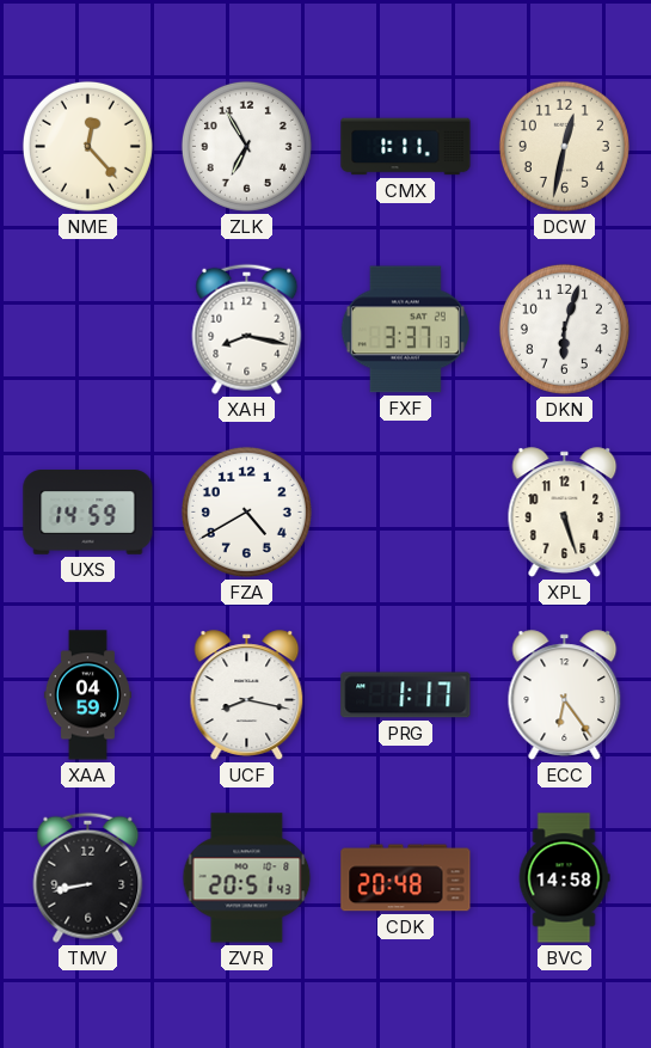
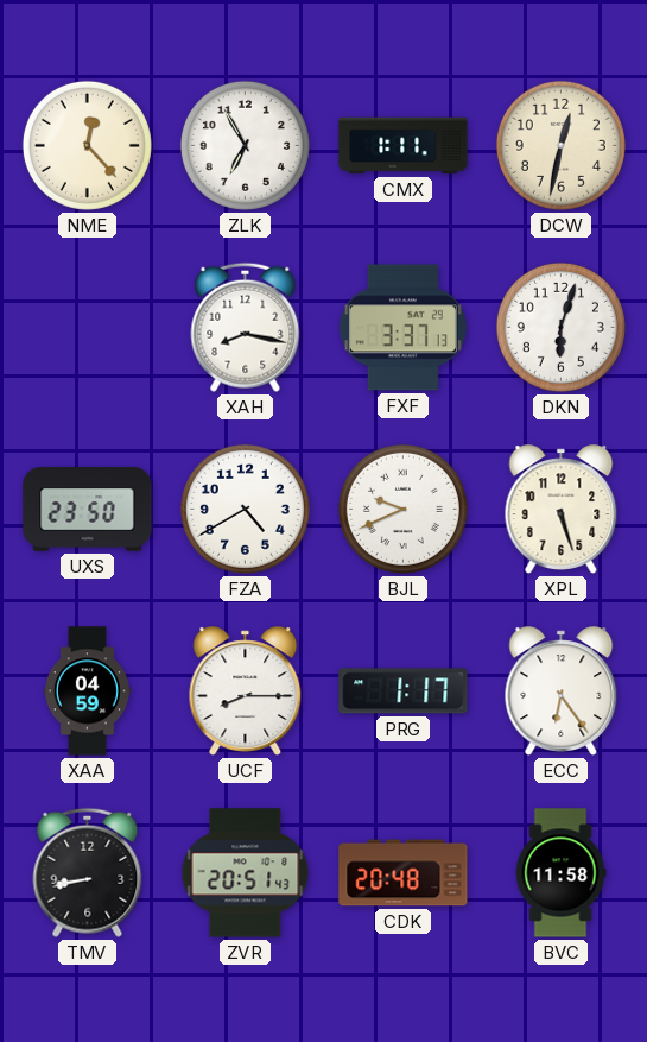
UXS: 14:59 -> 23:50
BJL: none -> 9:41
UCF: 8:17 -> 8:15
BVC: 14:58 -> 11:58
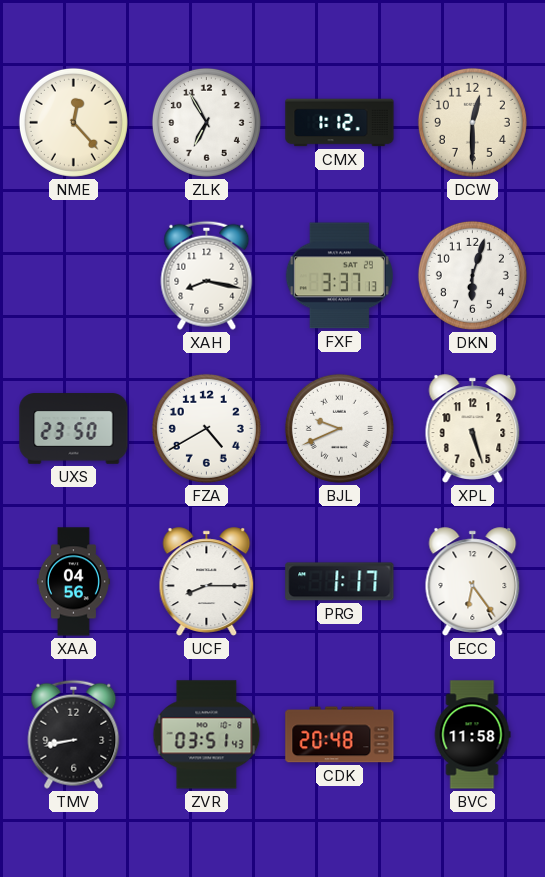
CMX: 1:11 -> 1:12
DCW: 12:32 -> 12:30
XAA: 04:59 -> 04:56
ZVR: 20:51 -> 03:51
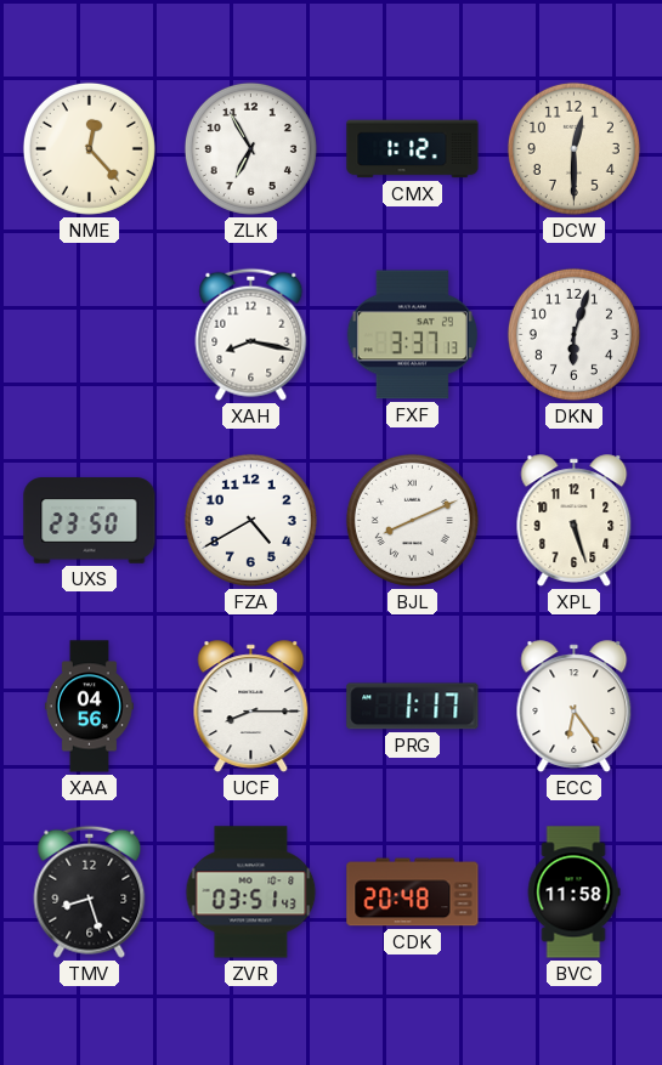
BJL: 9:41 -> 8:11
TMV: 8:43 -> 8:27
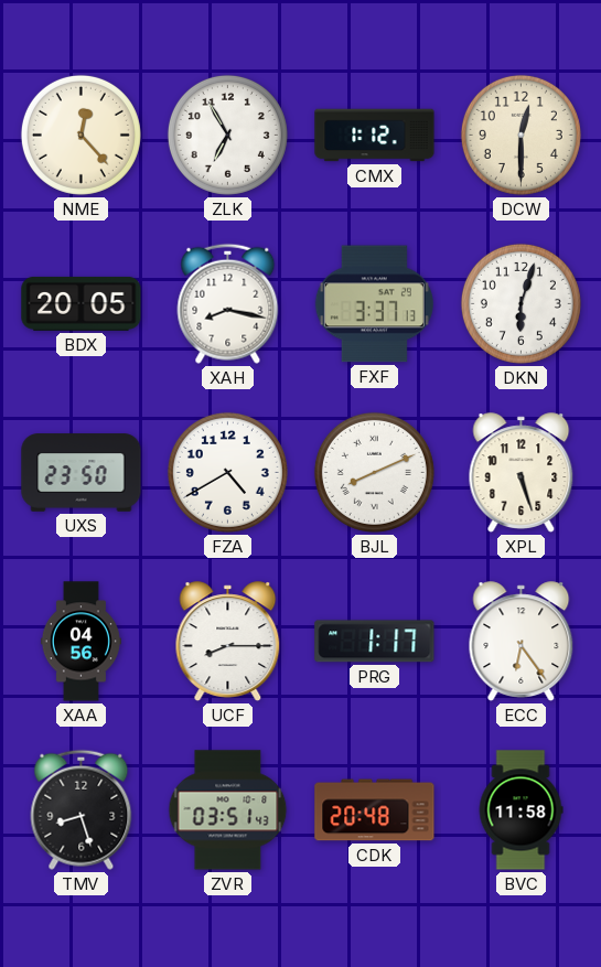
BDX: none -> 20:05
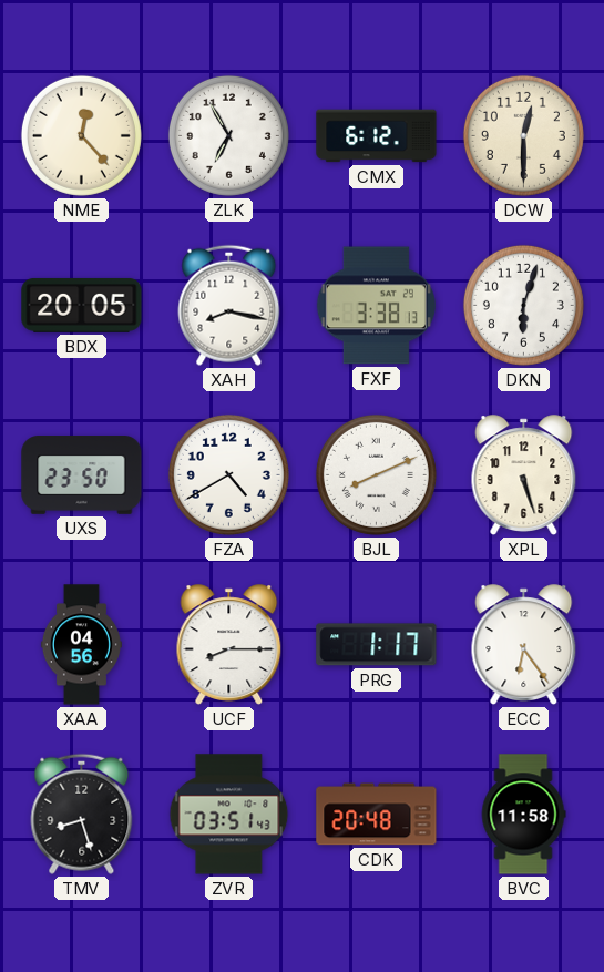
CMX: 1:12 -> 6:12
FXF: 3:37 -> 3:38
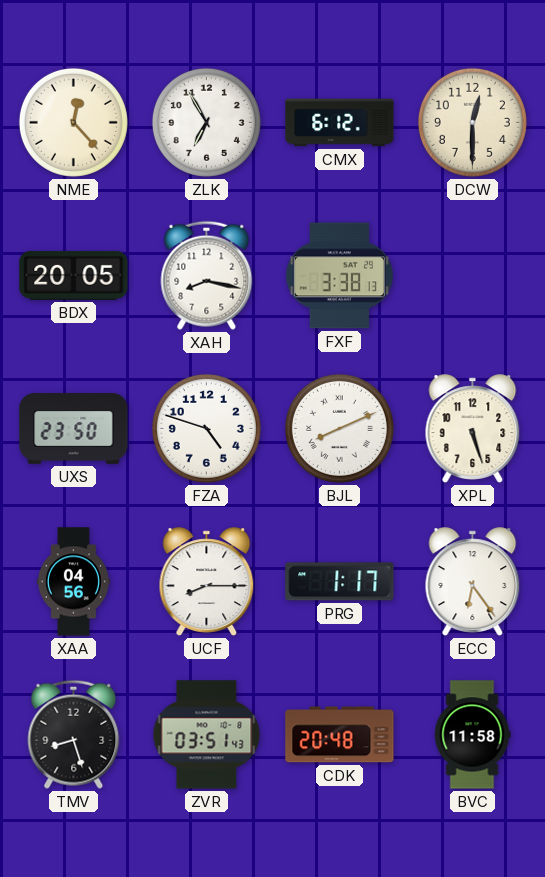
DKN: 6:03 -> none
FZA: 4:40 -> 4:48
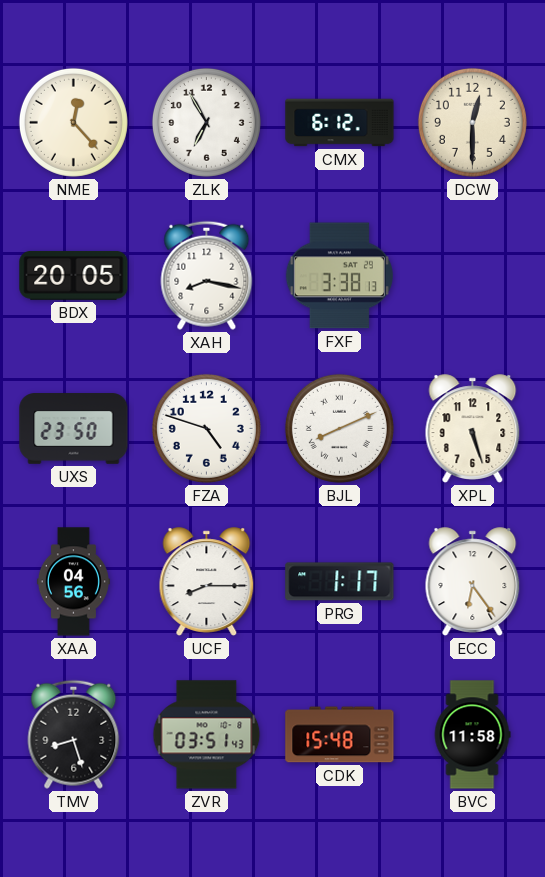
CDK: 20:48 -> 15:48
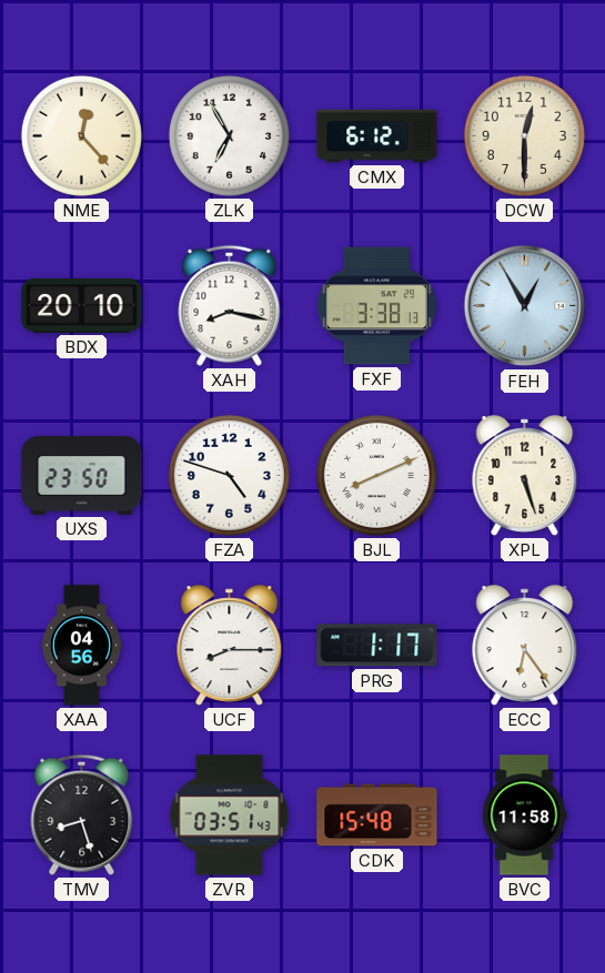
BDX: 20:05 -> 20:10
FEH: none -> 12:55
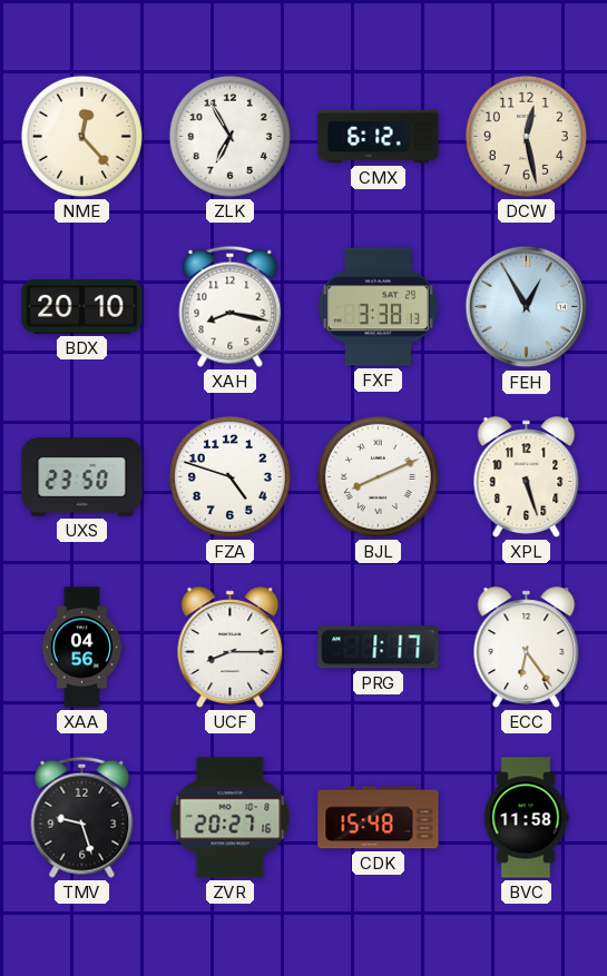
DCW: 12:30 -> 12:28
TMV: 8:27 -> 9:27
ZVR: 03:51 -> 20:27
